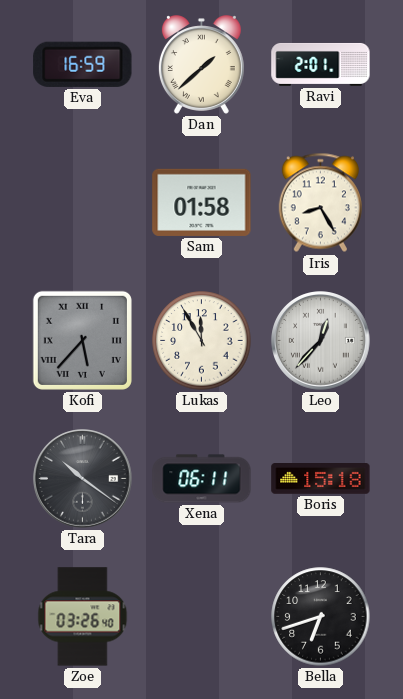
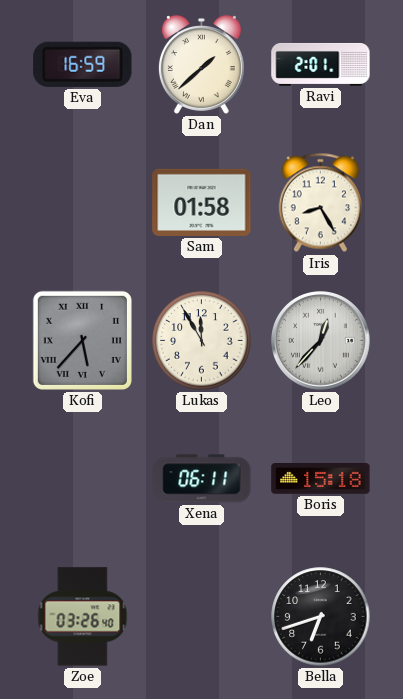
Tara: 10:21 -> none
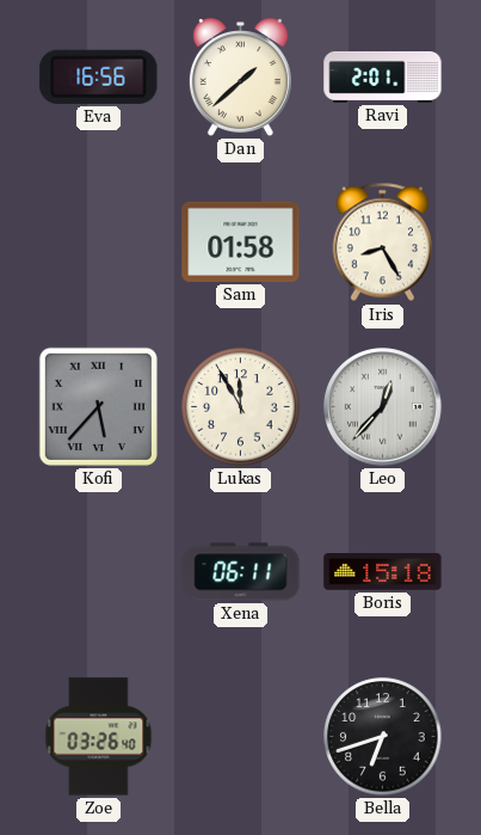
Eva: 16:59 -> 16:56
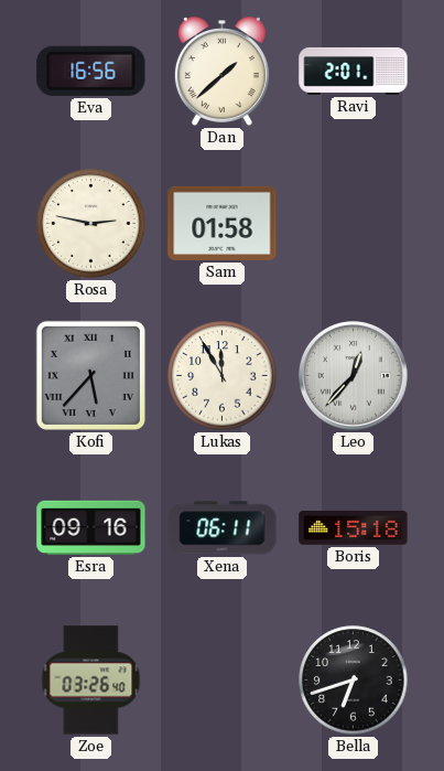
Rosa: none -> 2:47
Iris: 8:25 -> none
Esra: none -> 09:16
